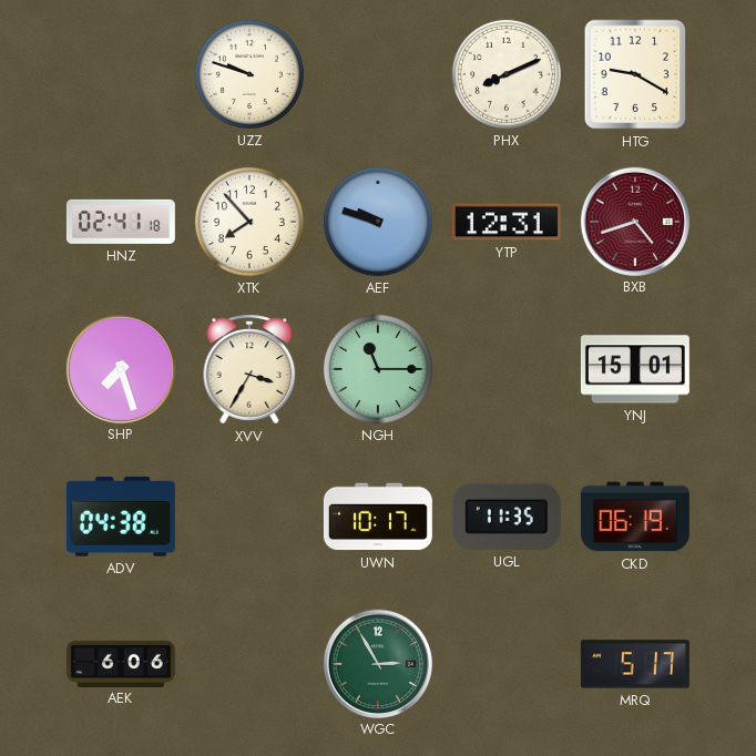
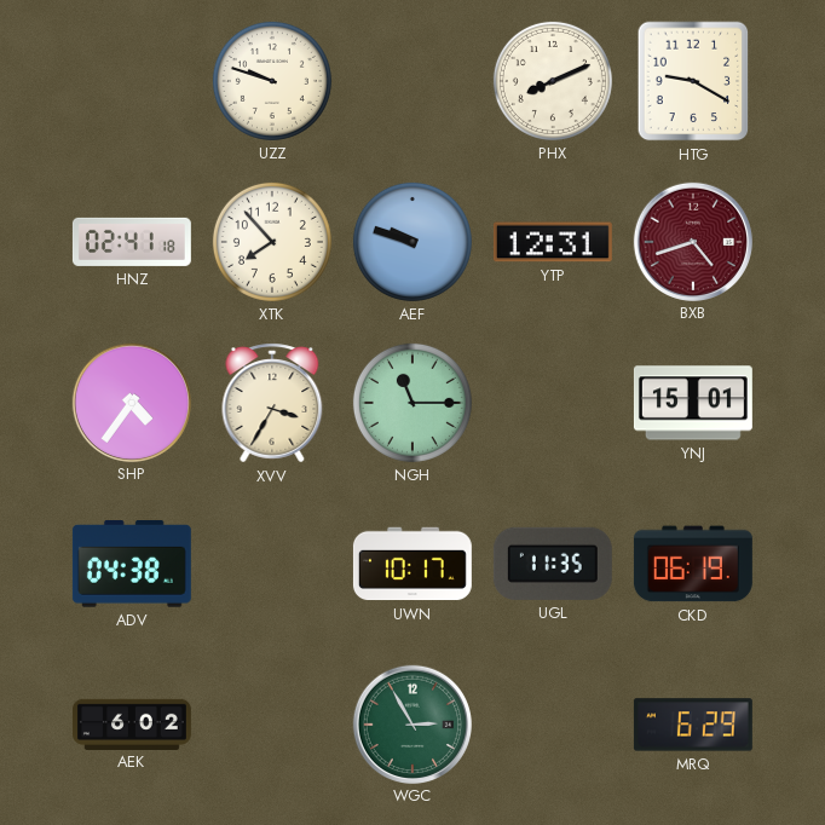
SHP: 7:27 -> 4:36
AEK: 6:06 -> 6:02
MRQ: 5:17 -> 6:29
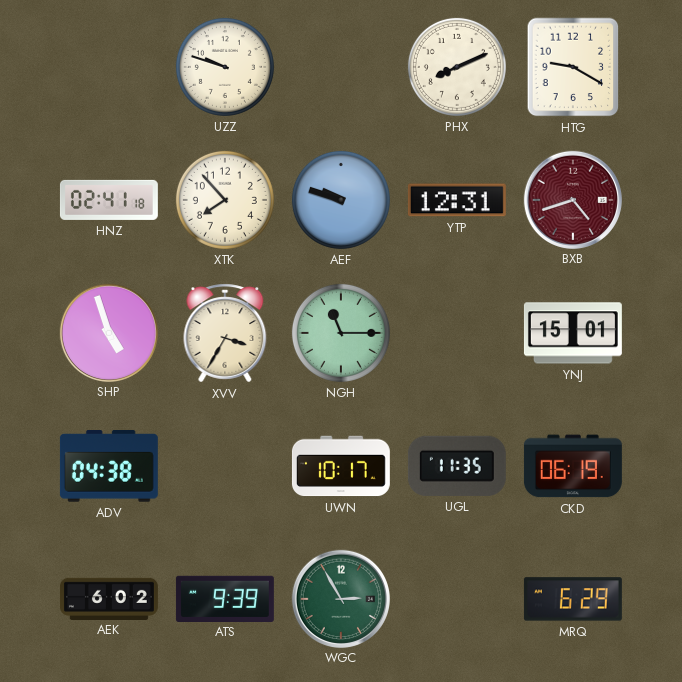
SHP: 4:36 -> 4:57
ATS: none -> 9:39
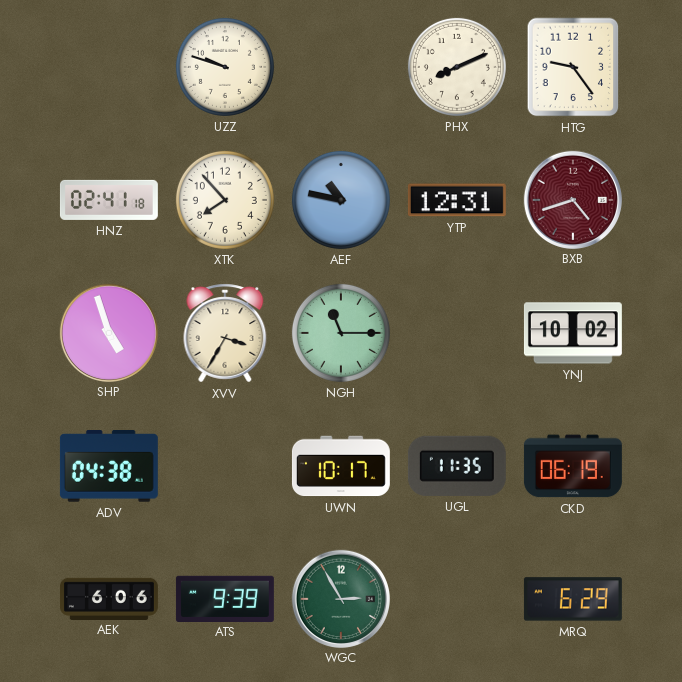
HTG: 9:20 -> 9:24
AEF: 9:48 -> 10:47
YNJ: 15:01 -> 10:02
AEK: 6:02 -> 6:06
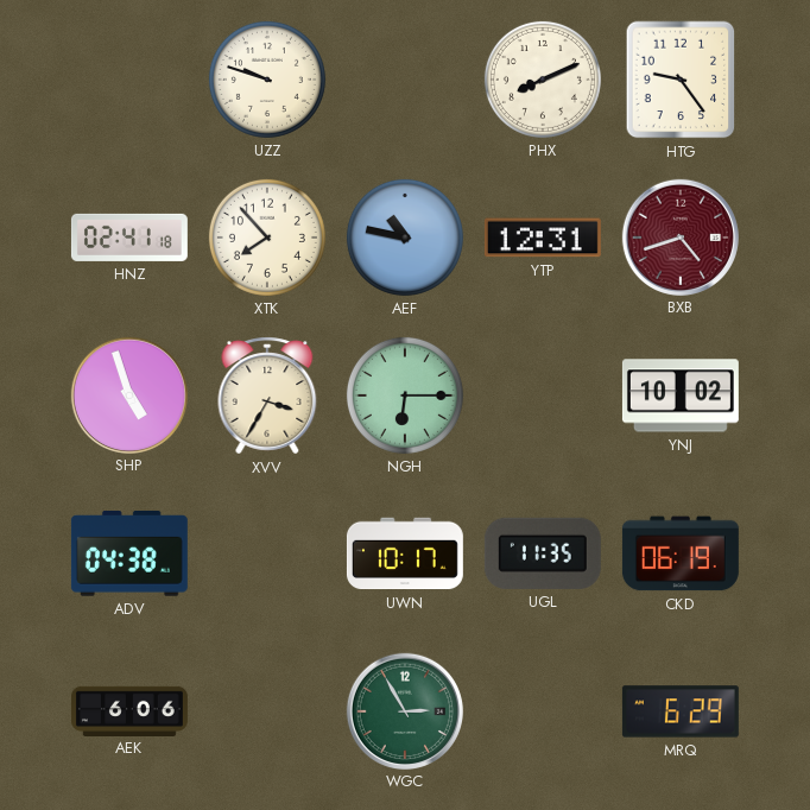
NGH: 11:15 -> 6:15
ATS: 9:39 -> none
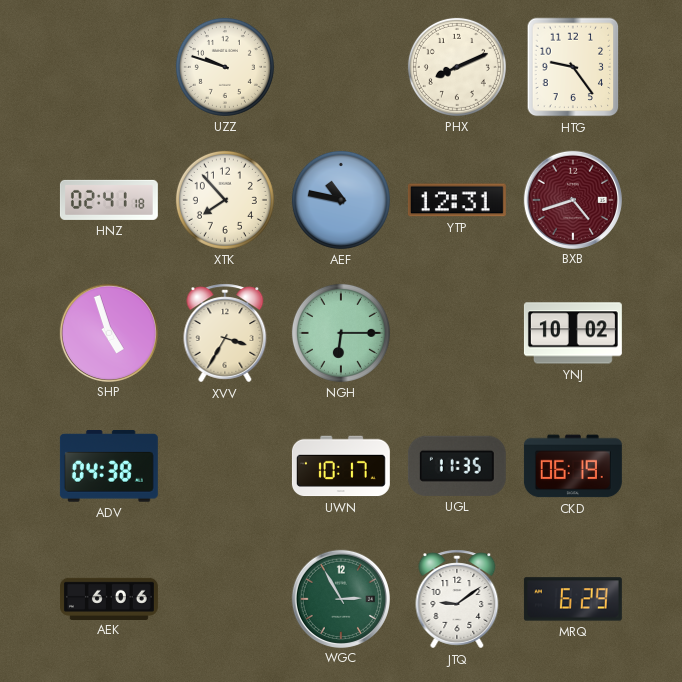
JTQ: none -> 9:09
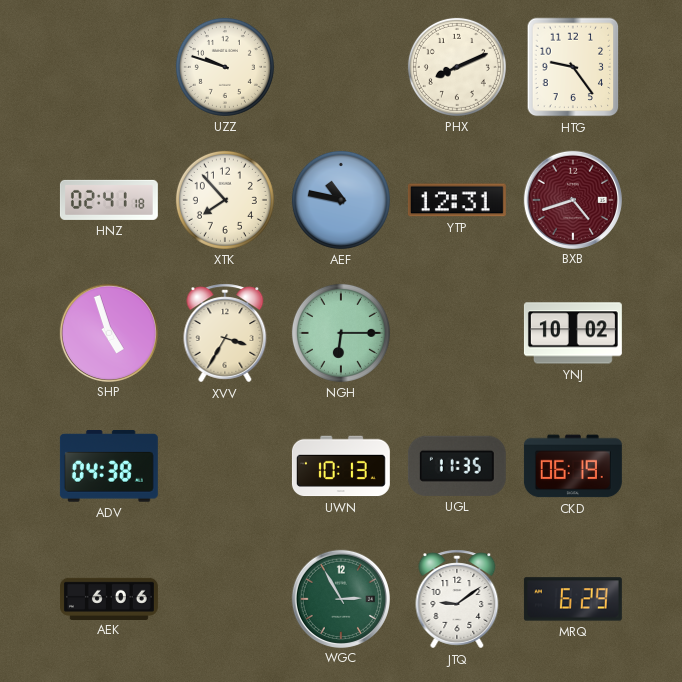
UWN: 10:17 -> 10:13
